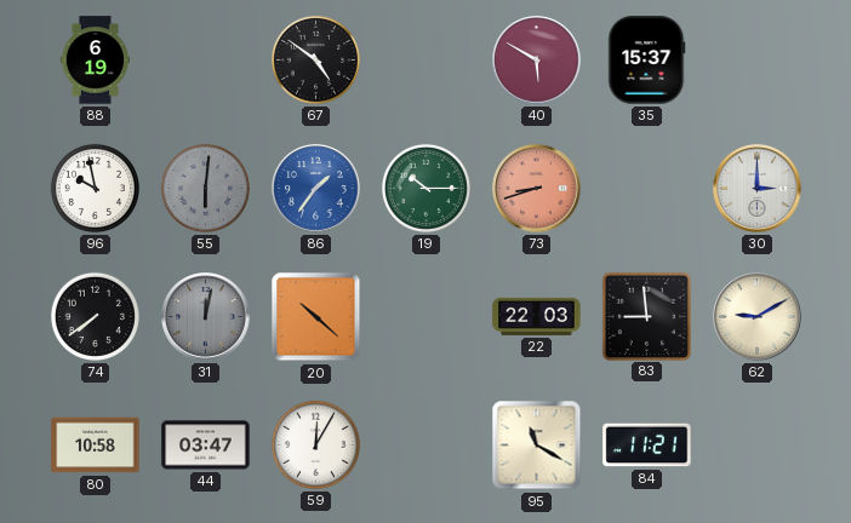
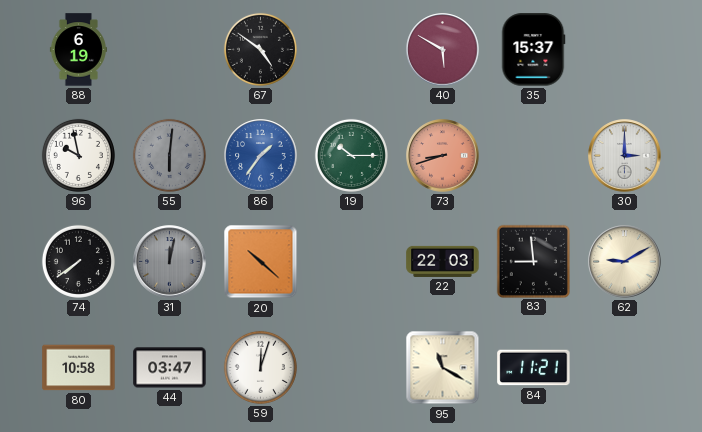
59: 12:05 -> 12:03
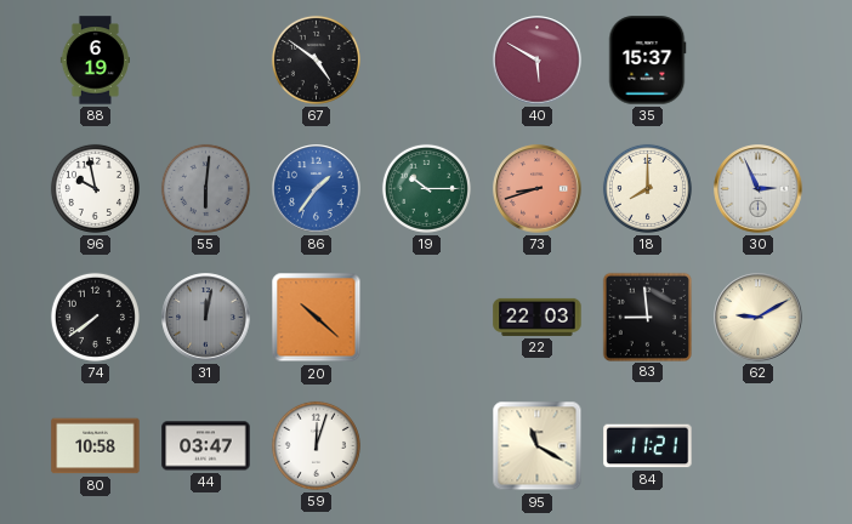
18: none -> 8:00
30: 3:00 -> 2:56
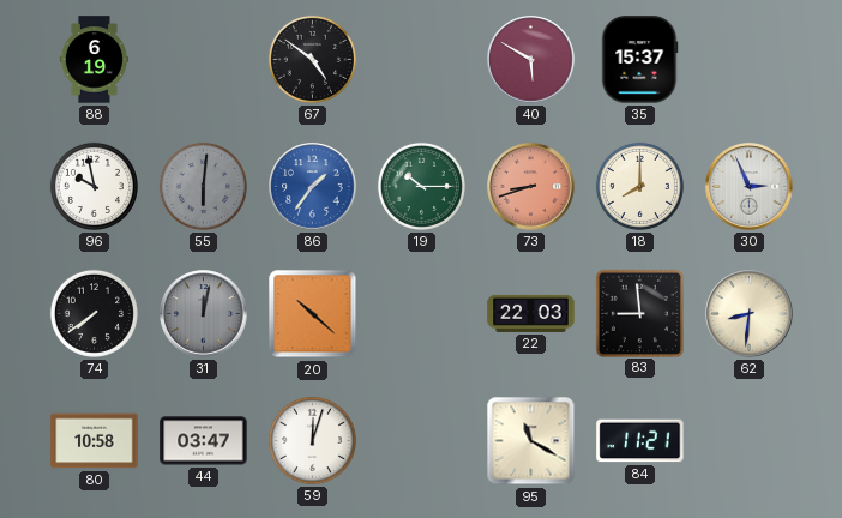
62: 9:10 -> 8:31
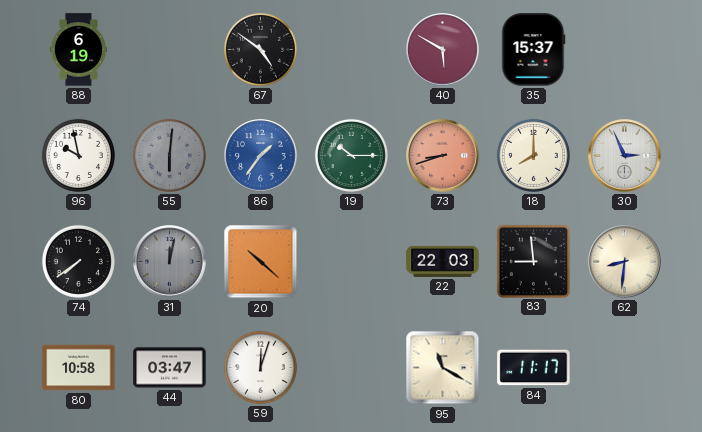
84: 11:21 -> 11:17
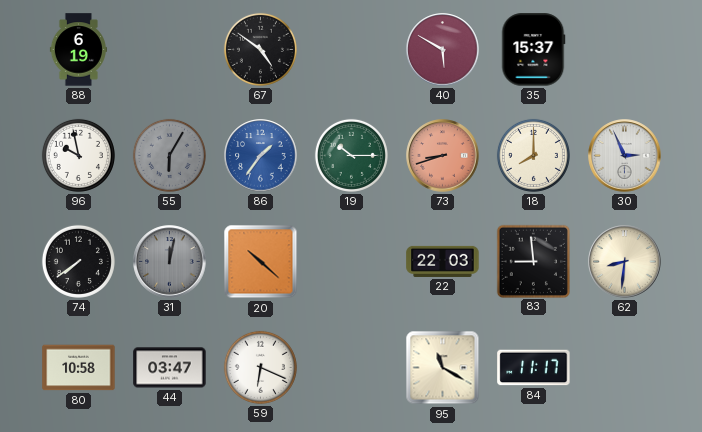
55: 6:01 -> 6:05
59: 12:03 -> 6:19
